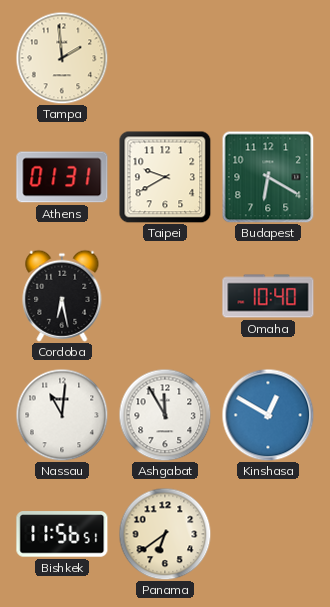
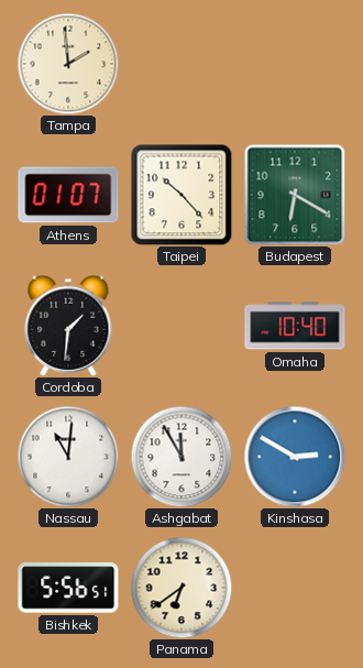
Athens: 01:31 -> 01:07
Taipei: 9:40 -> 10:23
Cordoba: 6:28 -> 1:31
Kinshasa: 12:50 -> 2:50
Bishkek: 11:56 -> 5:56
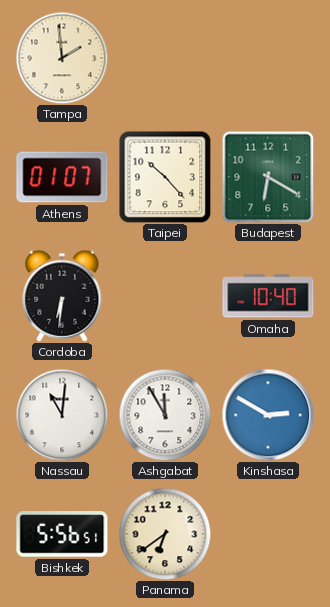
Cordoba: 1:31 -> 6:31
